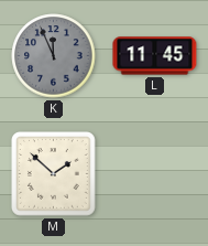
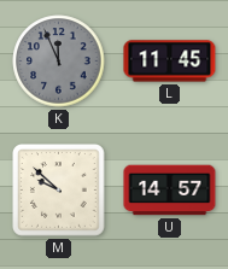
M: 1:52 -> 9:52
U: none -> 14:57
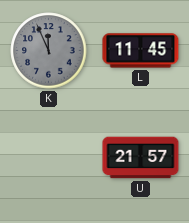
M: 9:52 -> none
U: 14:57 -> 21:57
